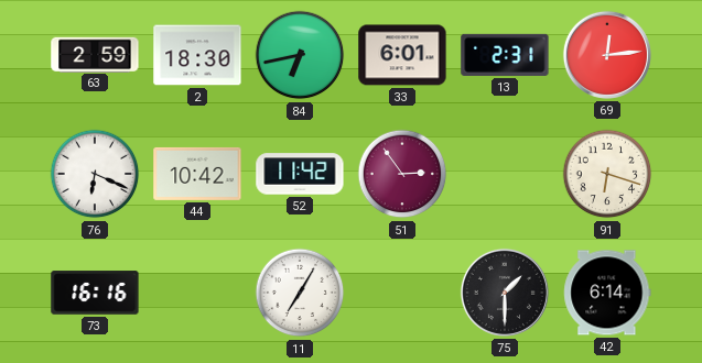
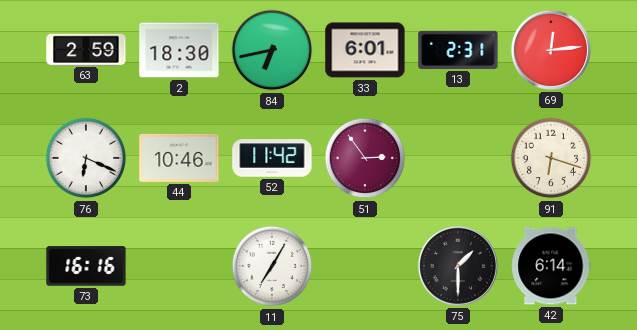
44: 10:42 -> 10:46
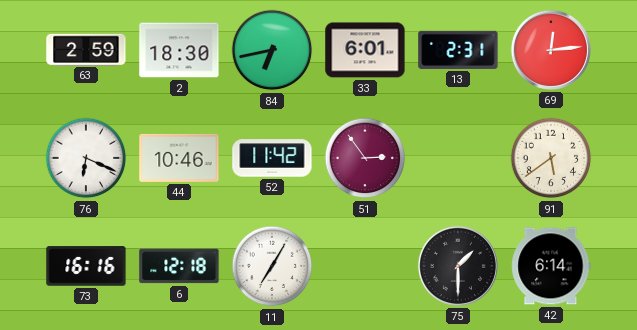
91: 6:18 -> 5:39
6: none -> 12:18
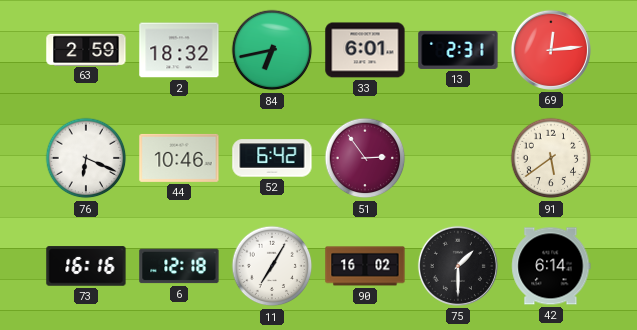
2: 18:30 -> 18:32
52: 11:42 -> 6:42
90: none -> 16:02
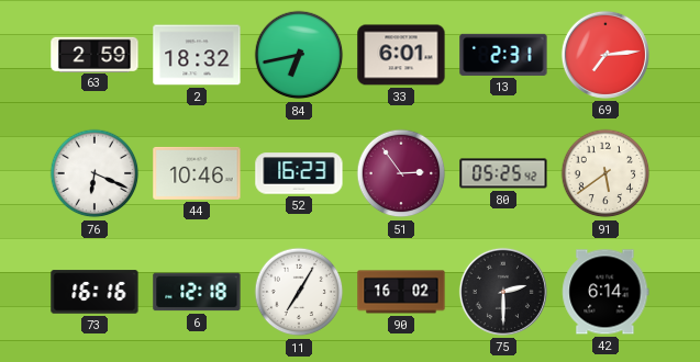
69: 12:14 -> 7:14
52: 6:42 -> 16:23
80: none -> 05:25
75: 1:30 -> 2:30
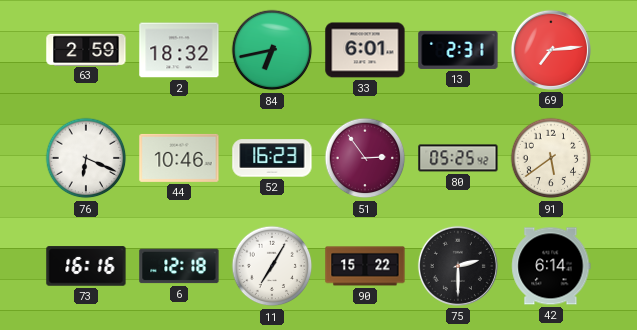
90: 16:02 -> 15:22
